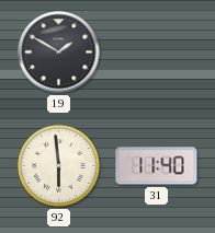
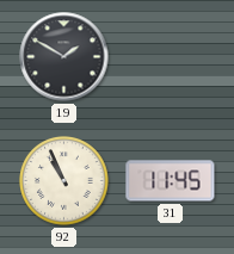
92: 5:59 -> 10:56
31: 11:40 -> 11:45
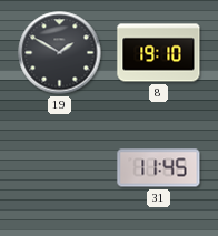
8: none -> 19:10
92: 10:56 -> none
